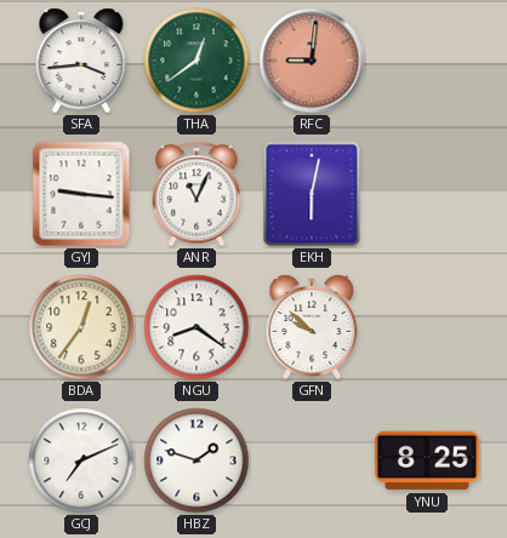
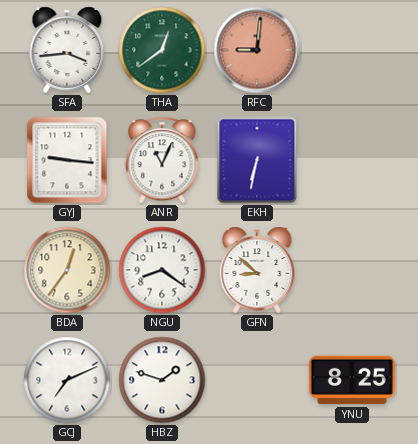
EKH: 6:02 -> 6:32
GFN: 9:52 -> 8:52
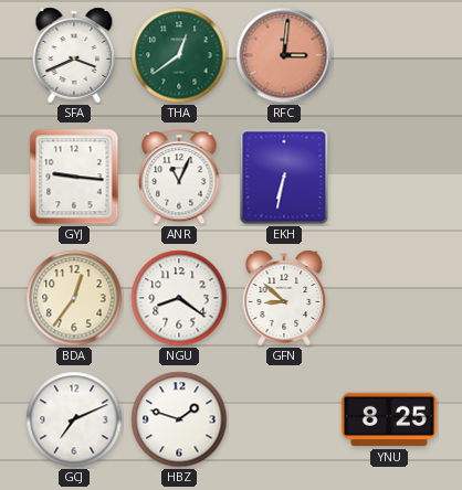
SFA: 3:44 -> 3:41
RFC: 9:01 -> 3:01
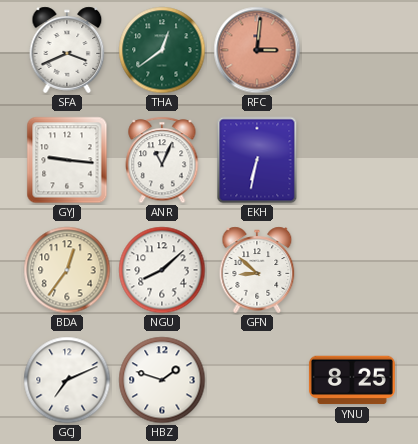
NGU: 8:21 -> 8:08
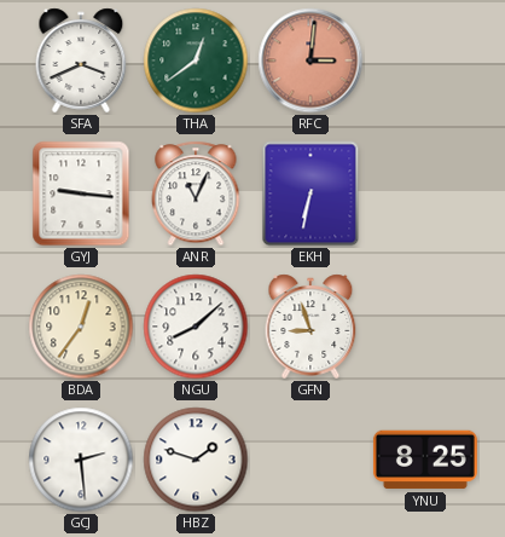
GFN: 8:52 -> 8:57
GCJ: 7:11 -> 2:29
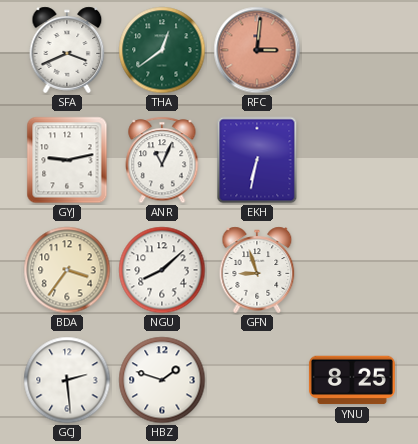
GYJ: 9:16 -> 9:13
BDA: 12:36 -> 3:36
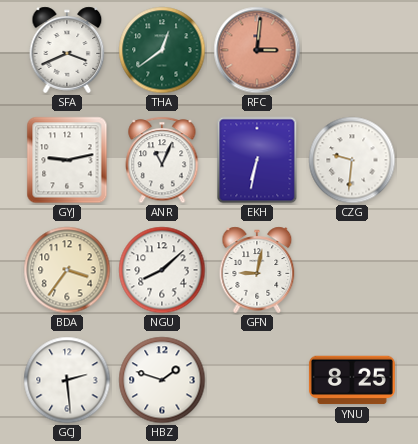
CZG: none -> 9:31
GFN: 8:57 -> 9:02
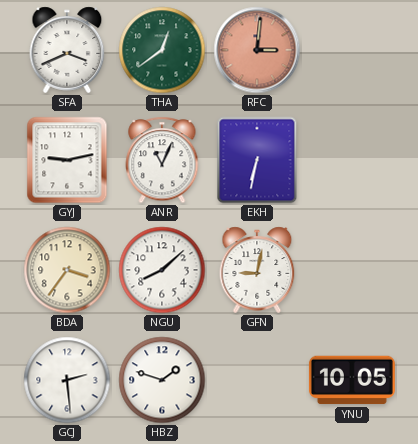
CZG: 9:31 -> none
YNU: 8:25 -> 10:05
